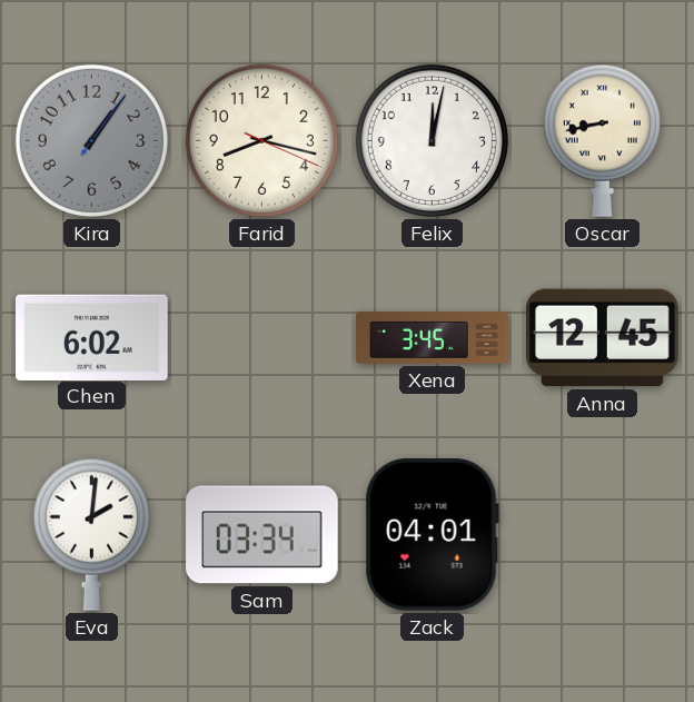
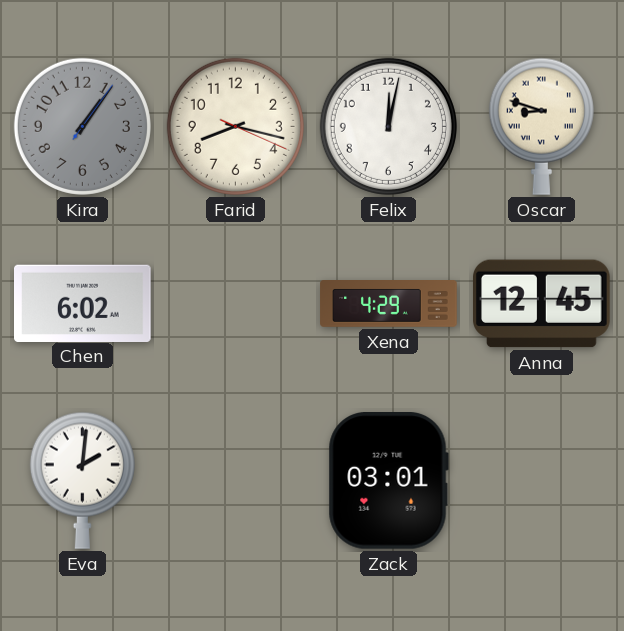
Oscar: 8:43 -> 8:48
Xena: 3:45 -> 4:29
Sam: 03:34 -> none
Zack: 04:01 -> 03:01
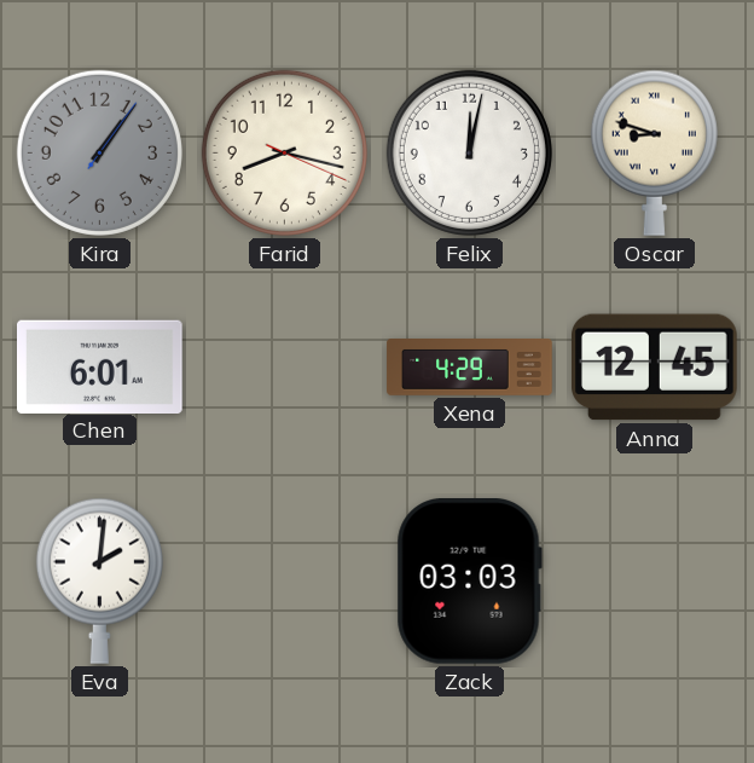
Chen: 6:02 -> 6:01
Zack: 03:01 -> 03:03
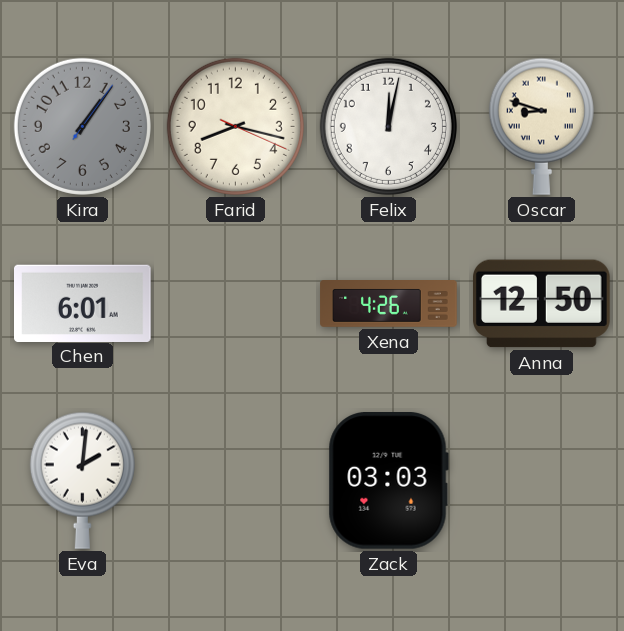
Xena: 4:29 -> 4:26
Anna: 12:45 -> 12:50
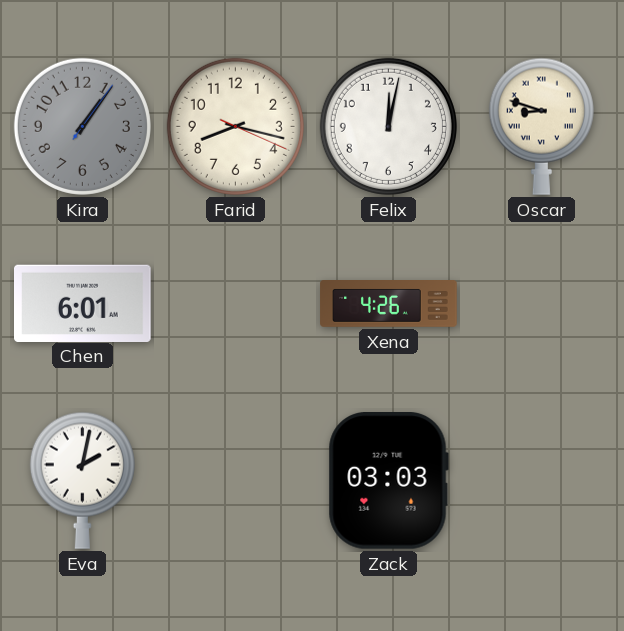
Anna: 12:50 -> none
Eva: 2:01 -> 2:02
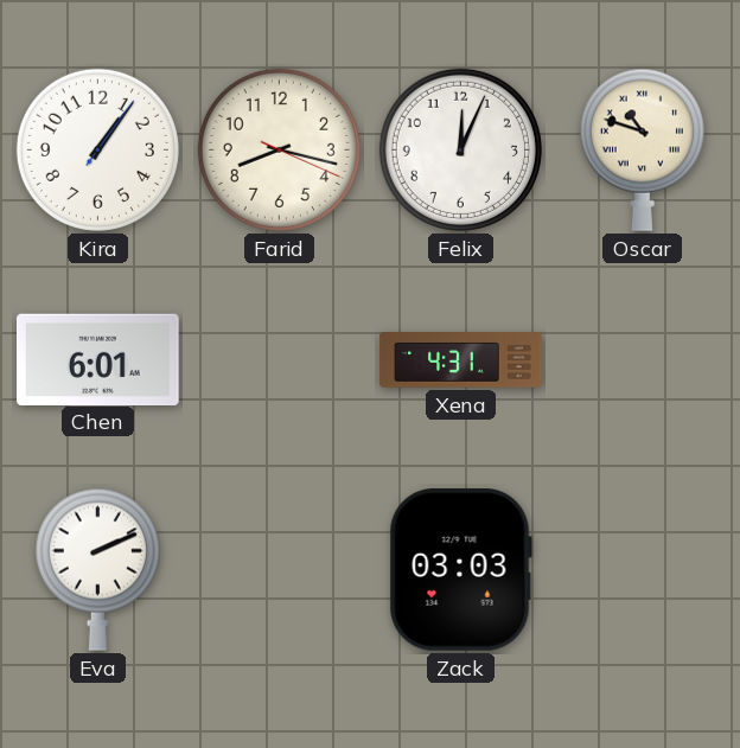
Kira dial: grey -> white
Felix: 12:02 -> 12:04
Oscar: 8:48 -> 10:48
Xena: 4:26 -> 4:31
Eva: 2:02 -> 2:11
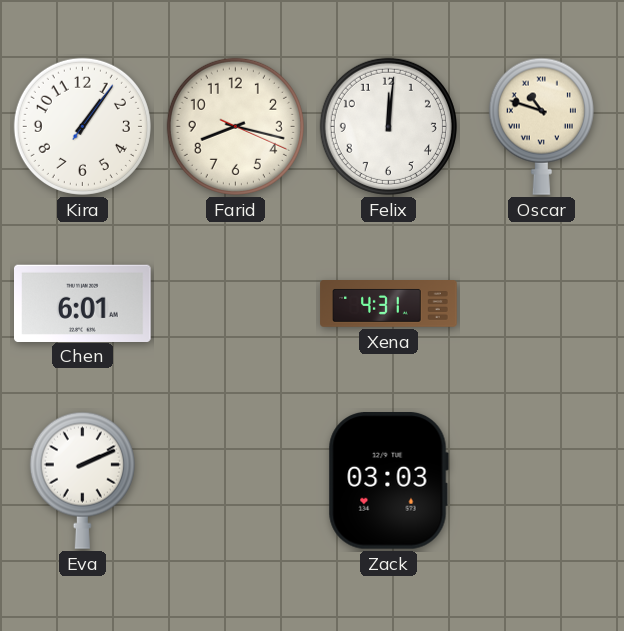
Felix: 12:04 -> 12:01
